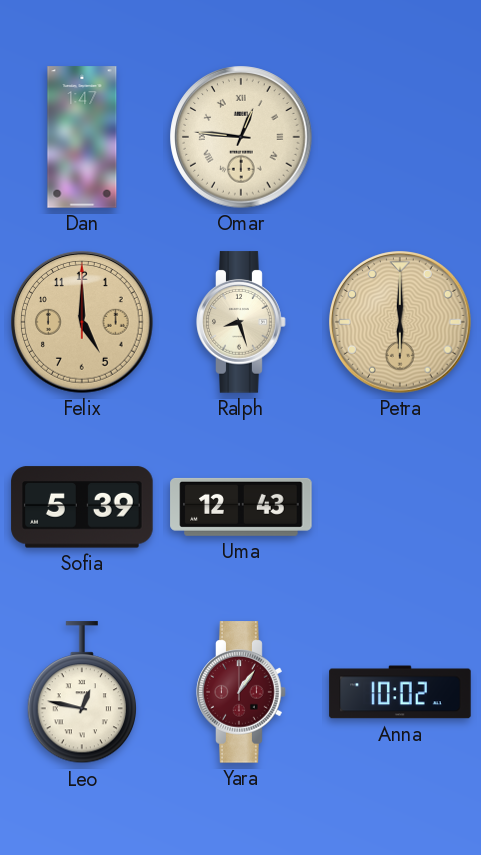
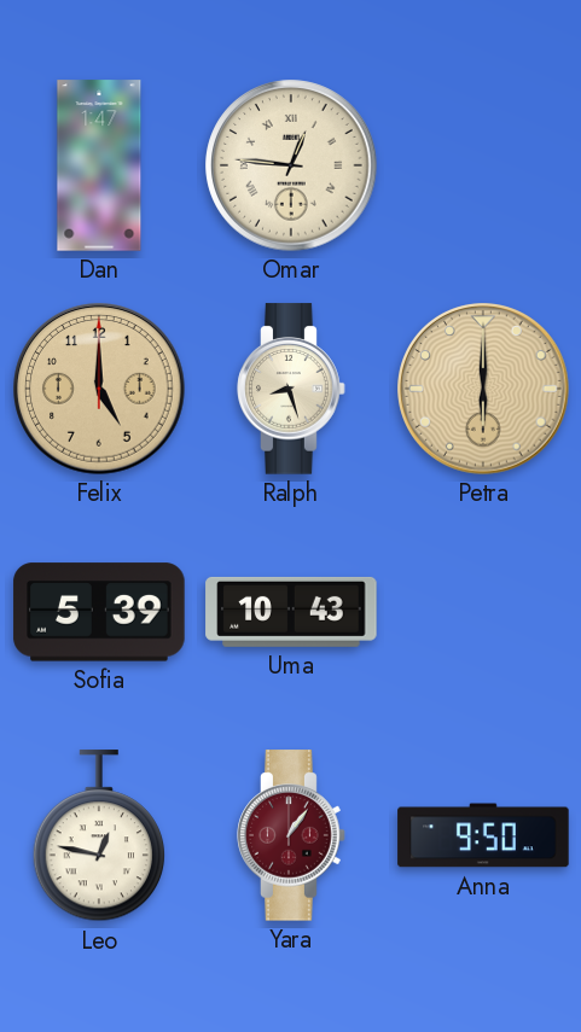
Uma: 12:43 -> 10:43
Anna: 10:02 -> 9:50
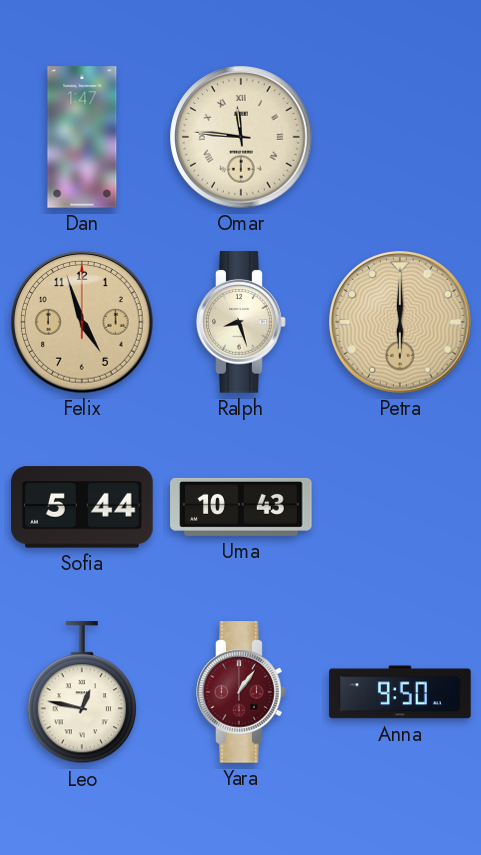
Omar: 12:46 -> 11:46
Felix: 5:00 -> 4:57
Sofia: 5:39 -> 5:44
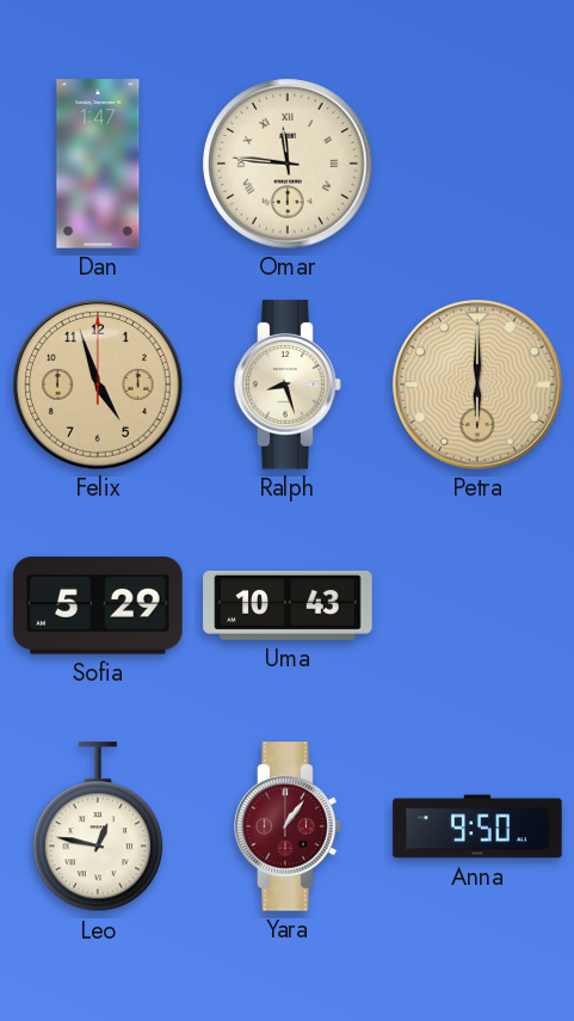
Sofia: 5:44 -> 5:29
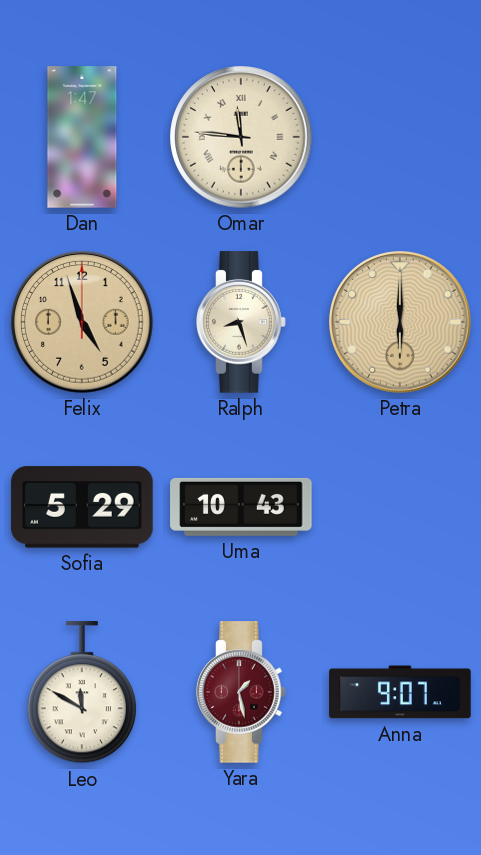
Leo: 12:47 -> 11:50
Yara: 1:06 -> 1:28
Anna: 9:50 -> 9:07
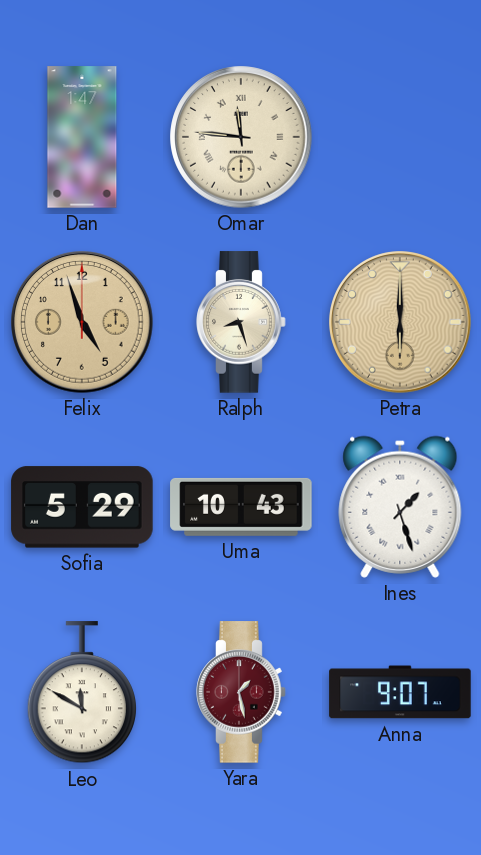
Ines: none -> 1:27
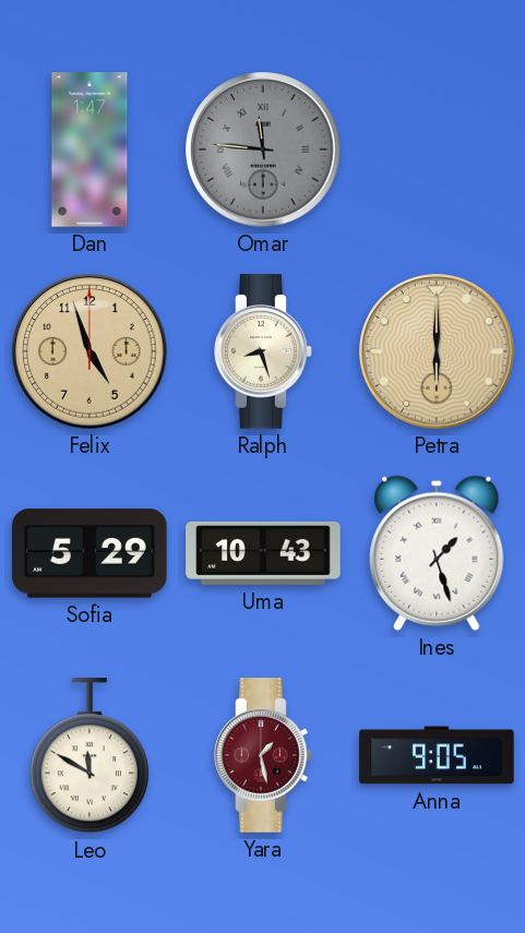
Omar dial: cream -> grey
Anna: 9:07 -> 9:05
